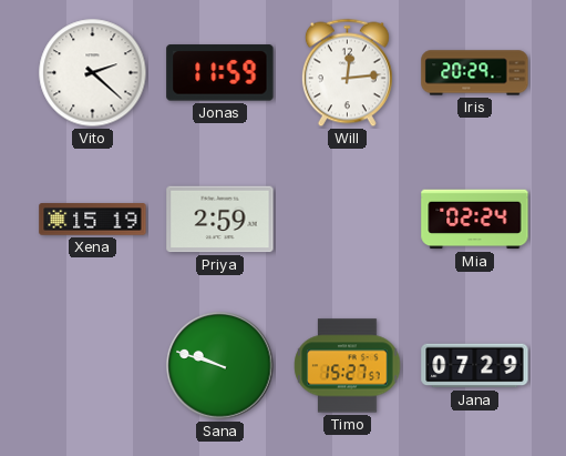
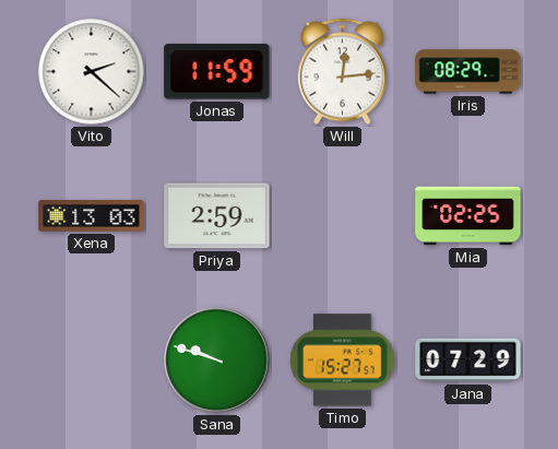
Iris: 20:29 -> 08:29
Xena: 15:19 -> 13:03
Mia: 02:24 -> 02:25
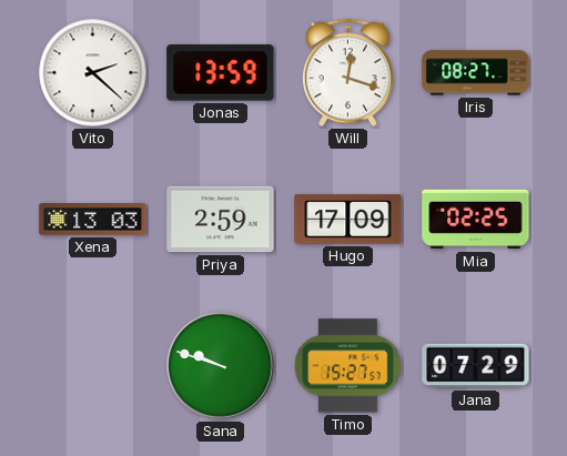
Jonas: 11:59 -> 13:59
Will: 12:14 -> 12:18
Iris: 08:29 -> 08:27
Hugo: none -> 17:09
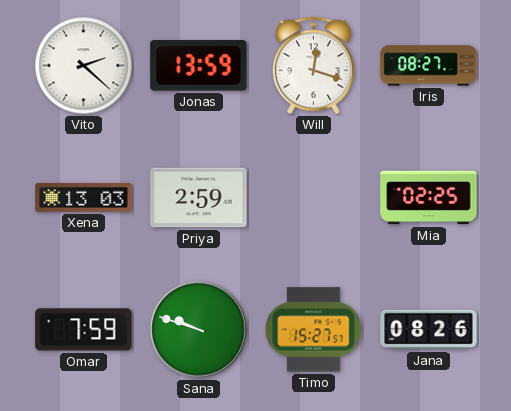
Hugo: 17:09 -> none
Omar: none -> 7:59
Jana: 07:29 -> 08:26
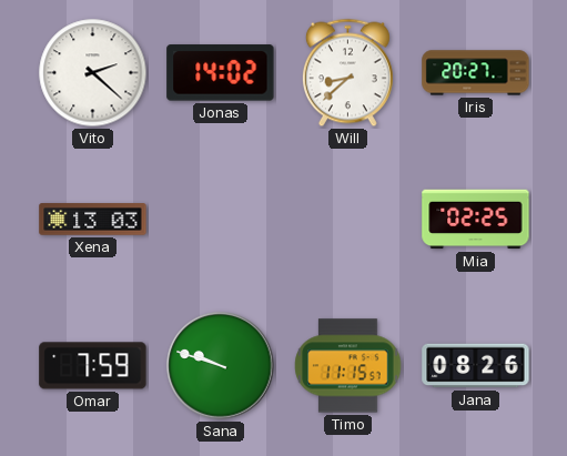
Jonas: 13:59 -> 14:02
Will: 12:18 -> 8:38
Iris: 08:27 -> 20:27
Priya: 2:59 -> none
Timo: 15:27 -> 11:15
